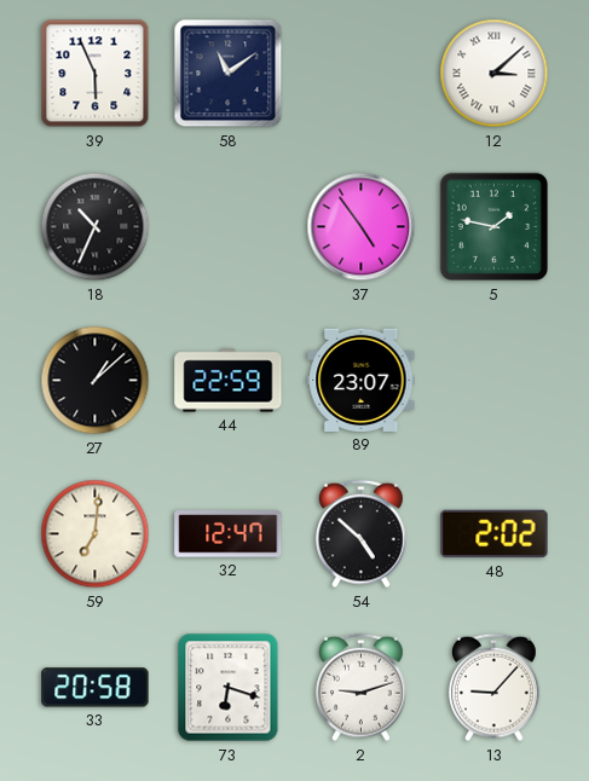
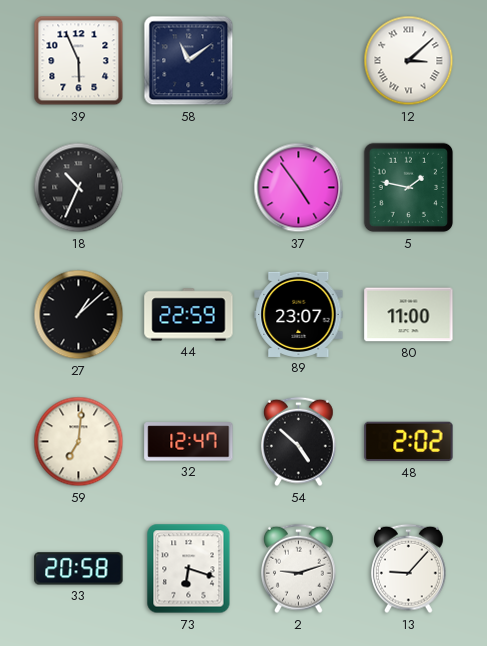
80: none -> 11:00
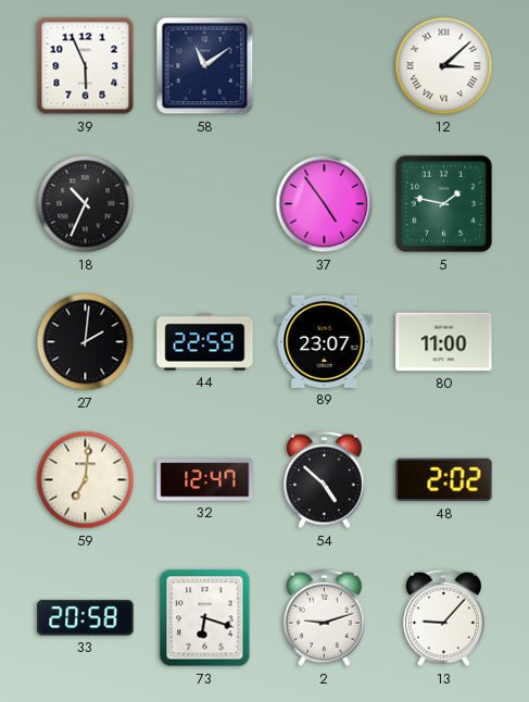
27: 1:08 -> 2:01
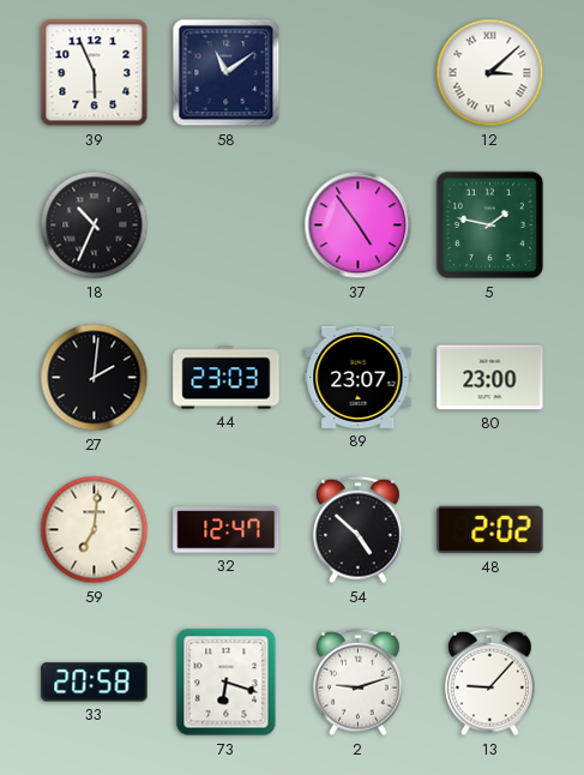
44: 22:59 -> 23:03
80: 11:00 -> 23:00
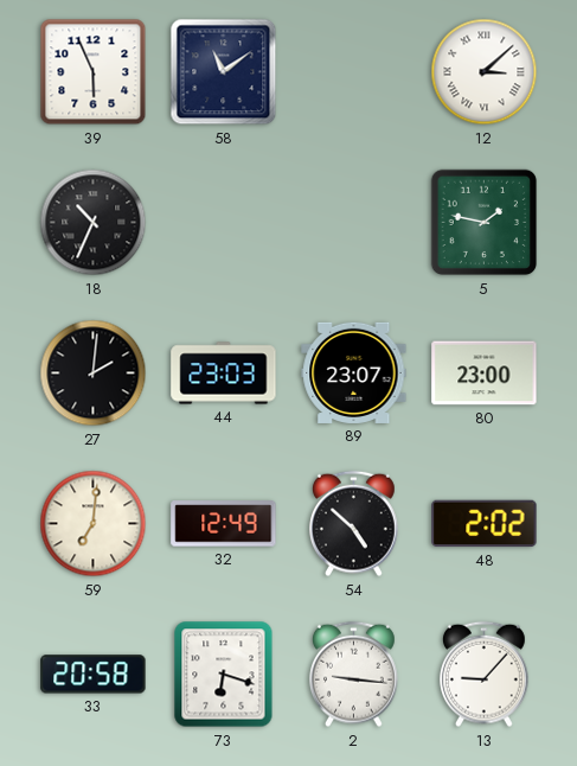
37: 4:54 -> none
32: 12:47 -> 12:49
2: 9:12 -> 9:16
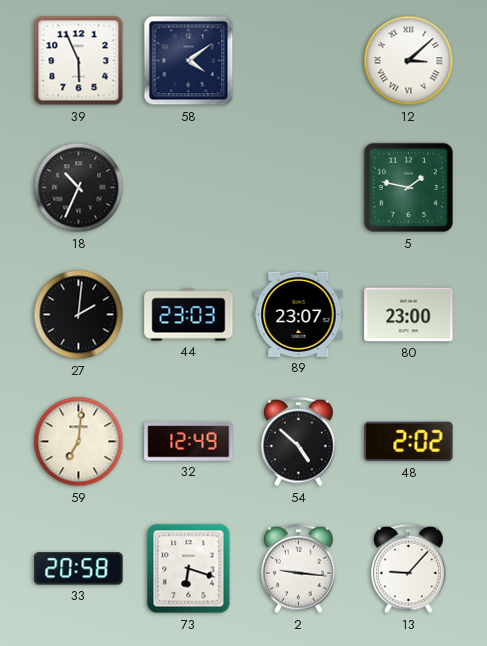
58: 11:09 -> 4:09
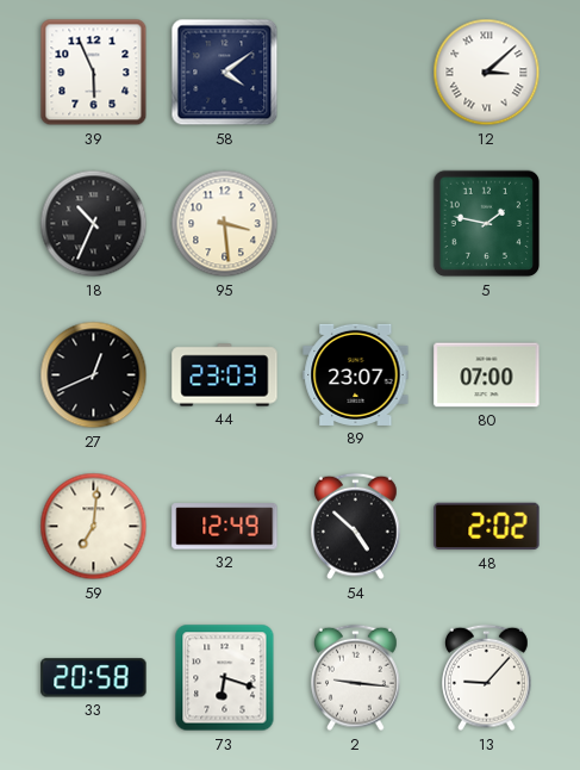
95: none -> 3:29
27: 2:01 -> 12:41
80: 23:00 -> 07:00
